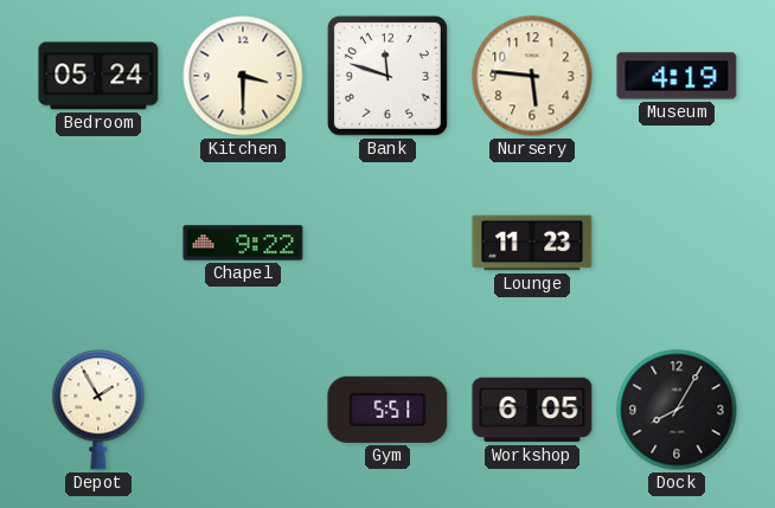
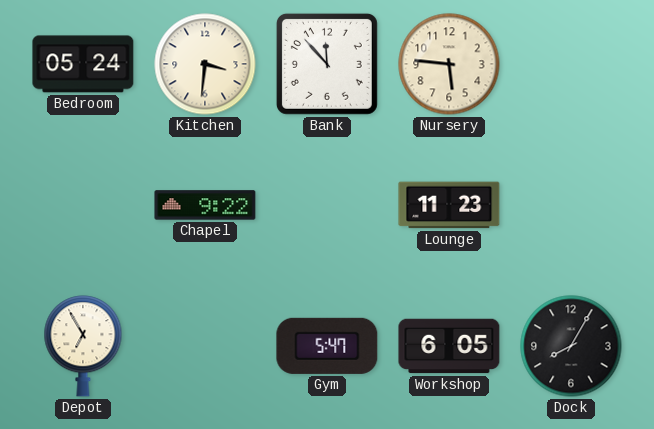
Kitchen: 3:30 -> 3:31
Bank: 11:48 -> 11:53
Museum: 4:19 -> none
Depot: 1:55 -> 6:55
Gym: 5:51 -> 5:47
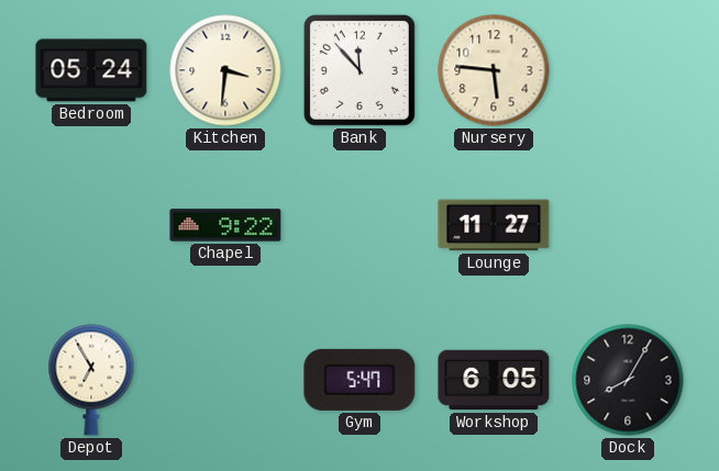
Lounge: 11:23 -> 11:27
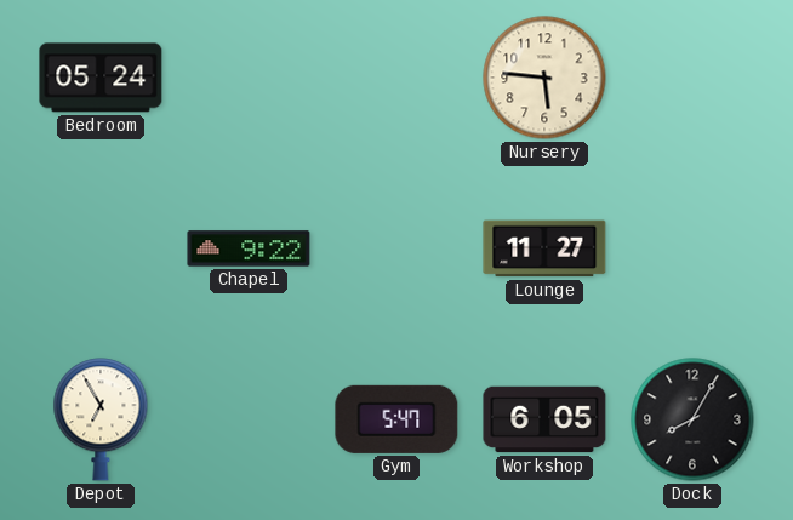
Kitchen: 3:31 -> none
Bank: 11:53 -> none
